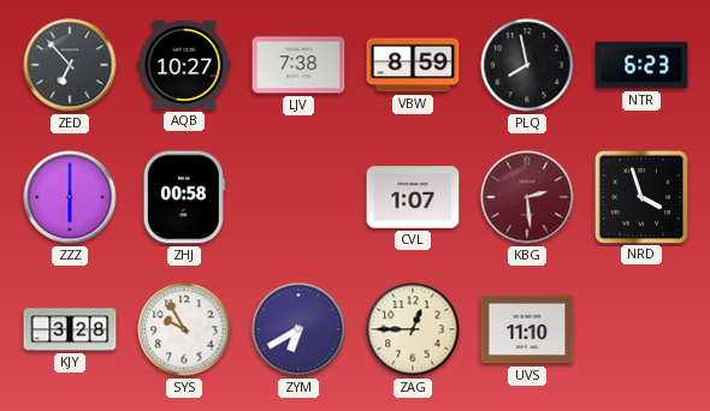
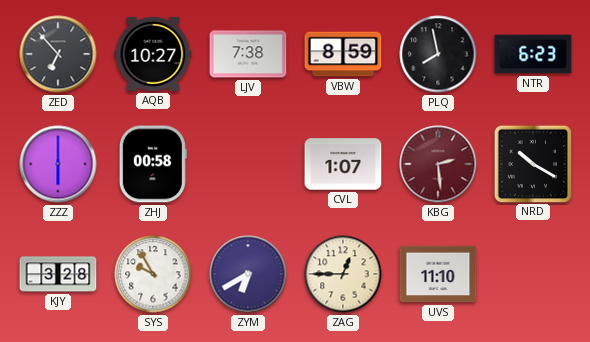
NRD: 3:57 -> 10:20
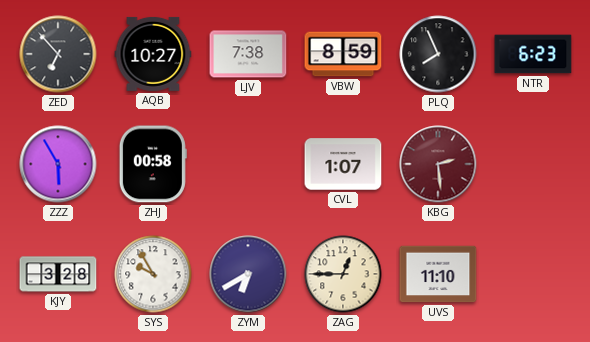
PLQ: 7:58 -> 7:56
ZZZ: 6:00 -> 5:55
NRD: 10:20 -> none
